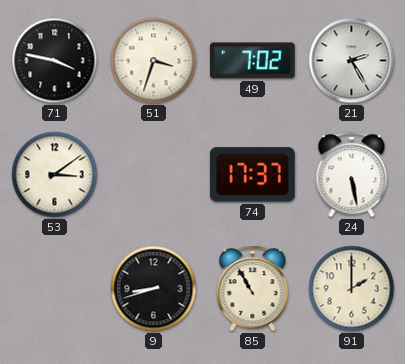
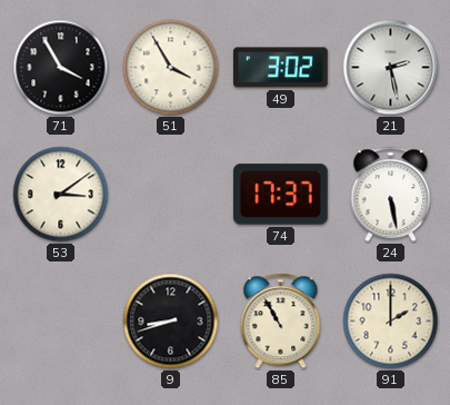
71: 3:47 -> 3:55
51: 3:33 -> 3:55
49: 7:02 -> 3:02
21: 2:25 -> 2:28
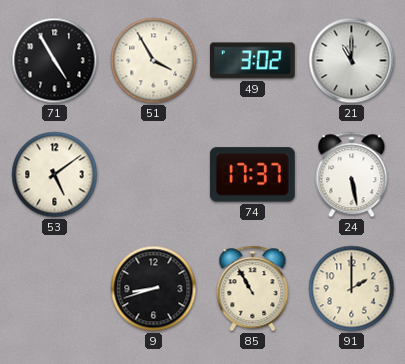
71: 3:55 -> 4:55
21: 2:28 -> 11:00
53: 3:09 -> 5:09
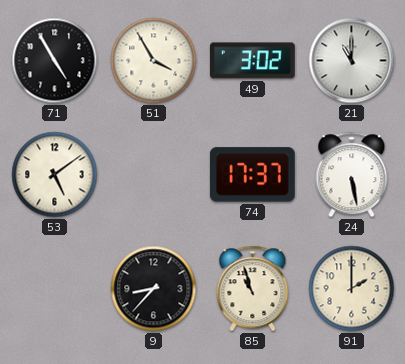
9: 8:42 -> 8:37
85: 10:55 -> 10:57
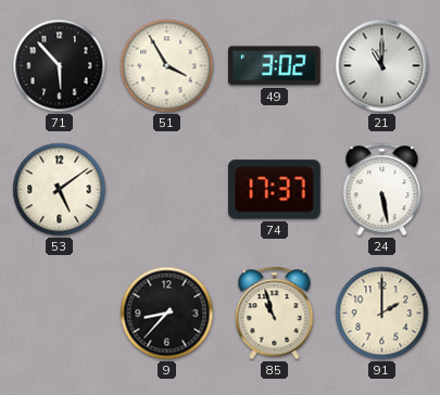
71: 4:55 -> 5:53
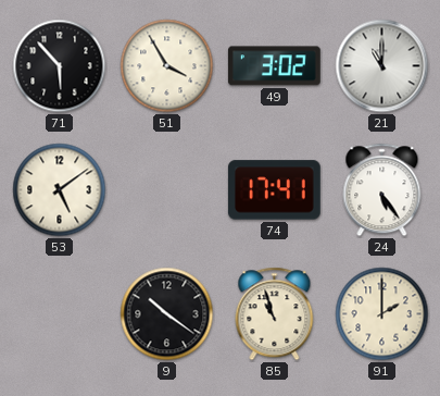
74: 17:37 -> 17:41
24: 5:28 -> 5:24
9: 8:37 -> 10:21
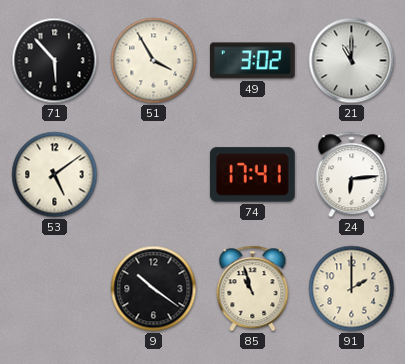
24: 5:24 -> 6:14
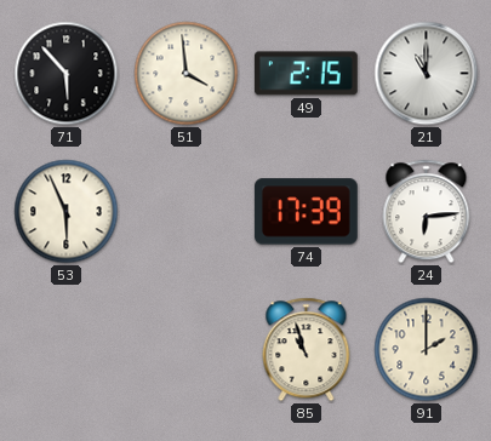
51: 3:55 -> 3:59
49: 3:02 -> 2:15
53: 5:09 -> 5:56
74: 17:41 -> 17:39
9: 10:21 -> none
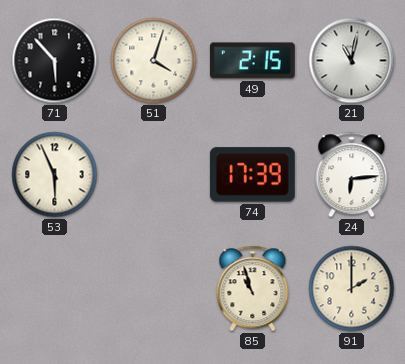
51: 3:59 -> 4:03
21: 11:00 -> 11:02
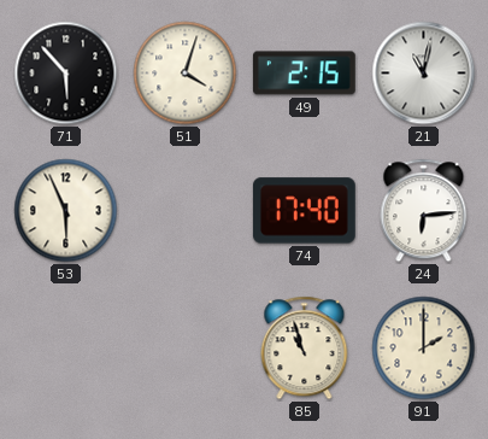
74: 17:39 -> 17:40
